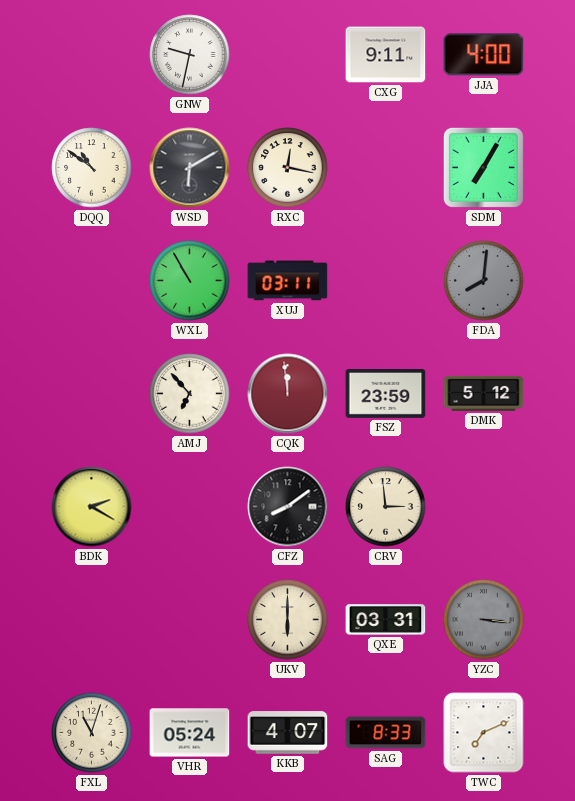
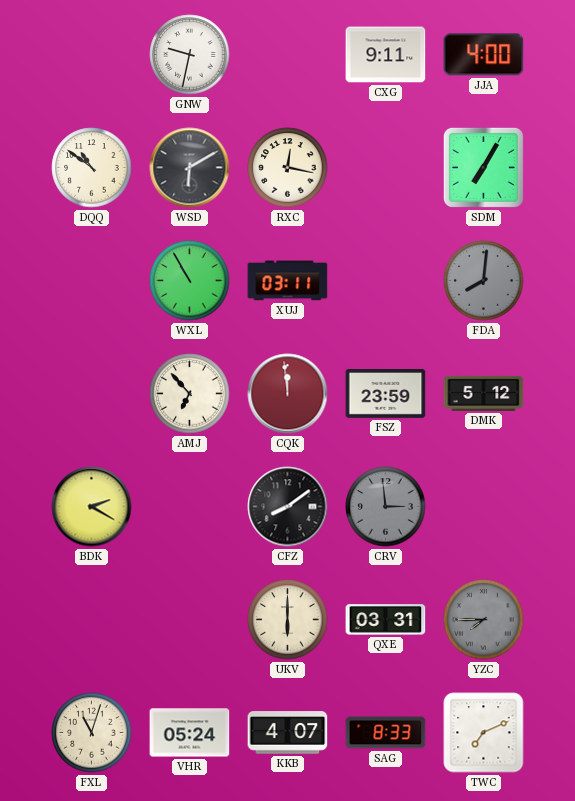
CRV dial: cream -> grey
YZC: 3:16 -> 7:45
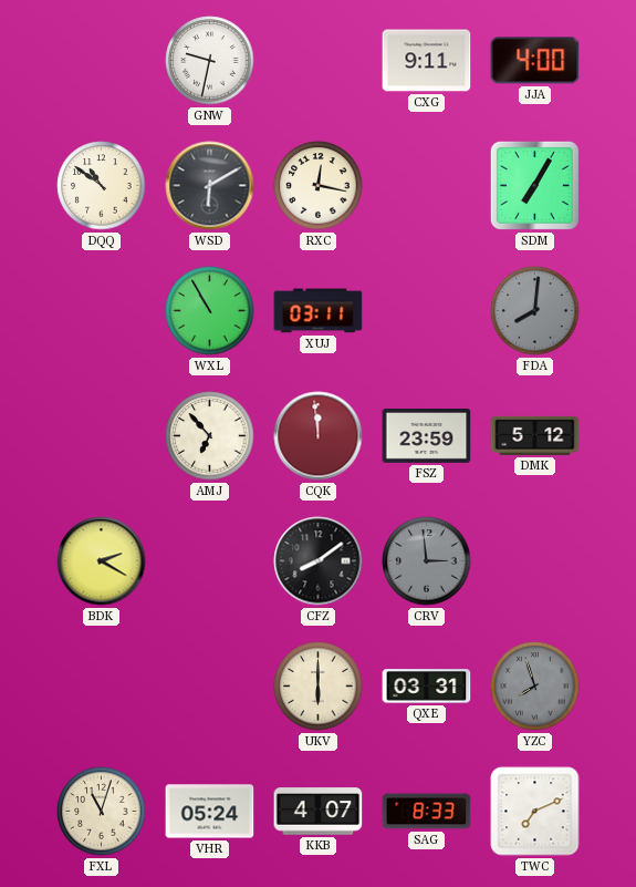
YZC: 7:45 -> 7:57
